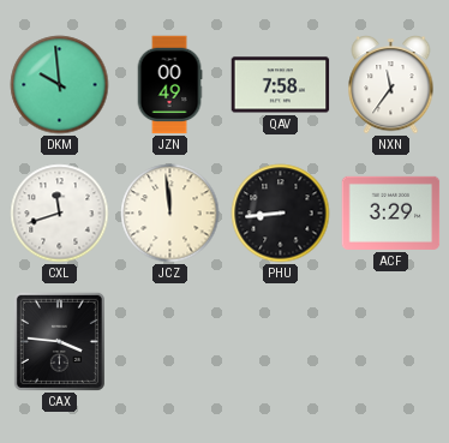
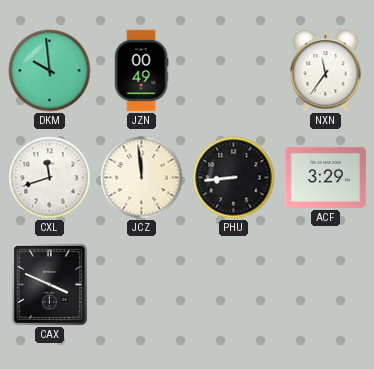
QAV: 7:58 -> none
CAX: 3:46 -> 3:49
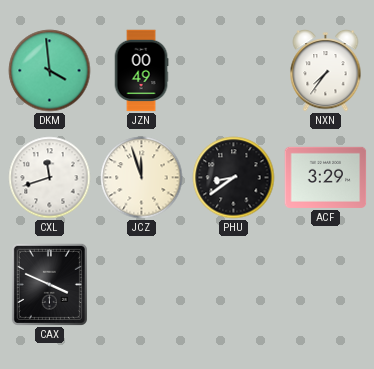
DKM: 9:59 -> 3:59
NXN: 11:36 -> 7:36
JCZ: 11:59 -> 11:57
PHU: 8:44 -> 8:39
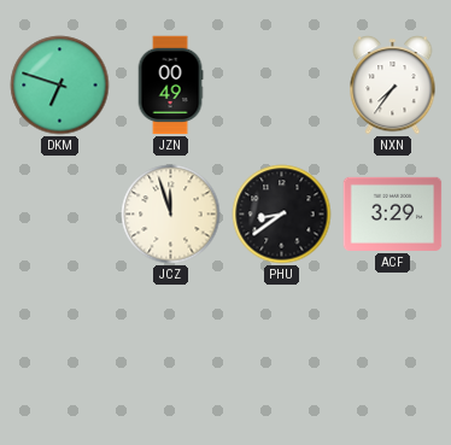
DKM: 3:59 -> 6:48
CXL: 11:42 -> none
CAX: 3:49 -> none
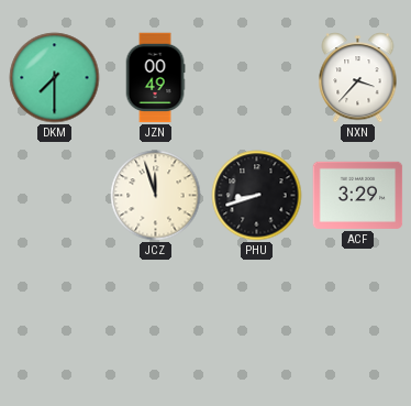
DKM: 6:48 -> 7:30
NXN: 7:36 -> 3:37
PHU: 8:39 -> 8:42
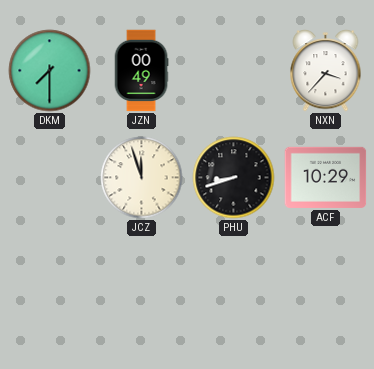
ACF: 3:29 -> 10:29
